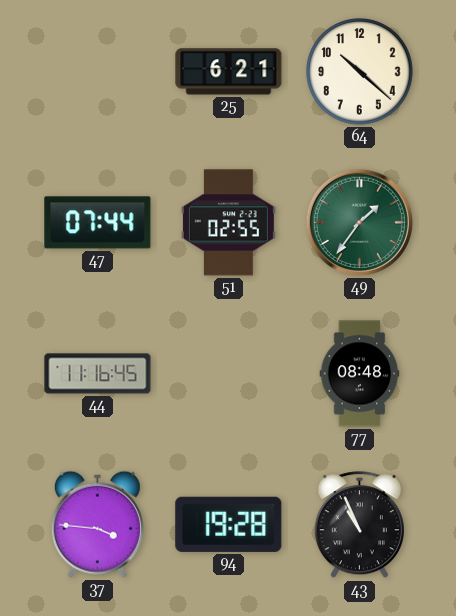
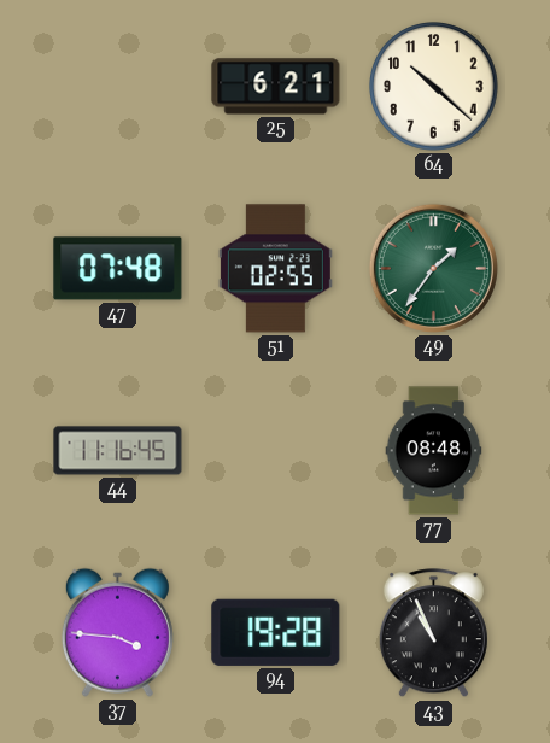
47: 07:44 -> 07:48
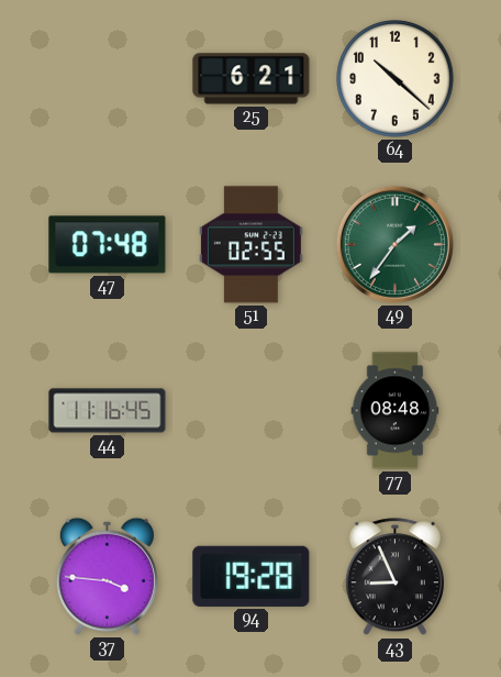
43: 10:56 -> 8:56
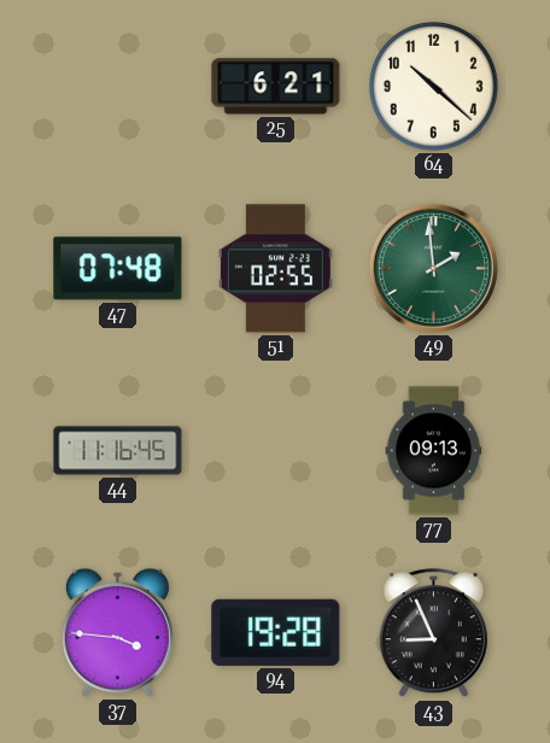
49: 1:36 -> 1:59
77: 08:48 -> 09:13
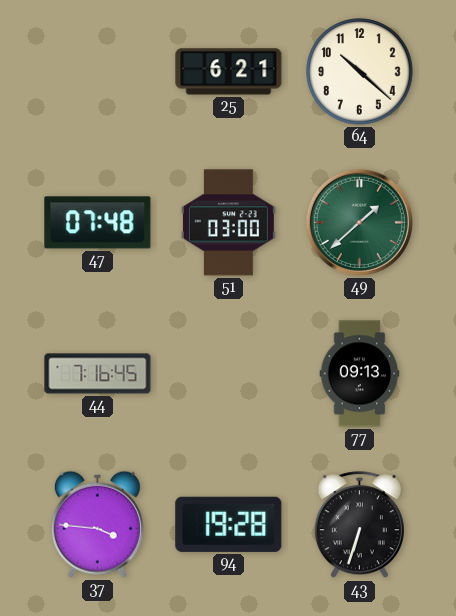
51: 02:55 -> 03:00
49: 1:59 -> 1:38
44: 11:16 -> 7:16
43: 8:56 -> 6:33
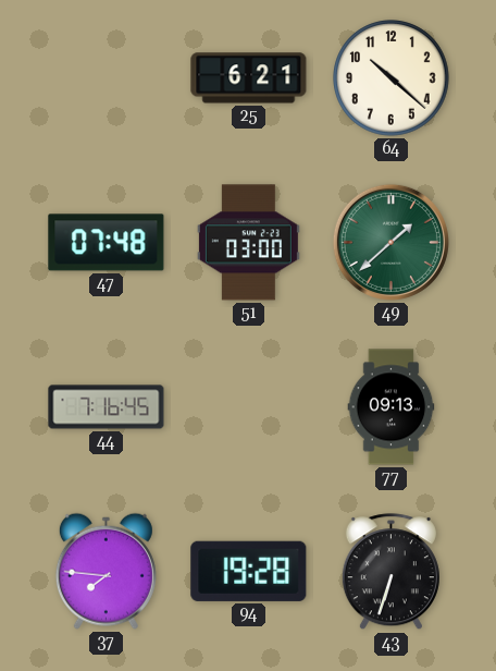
37: 3:46 -> 7:46
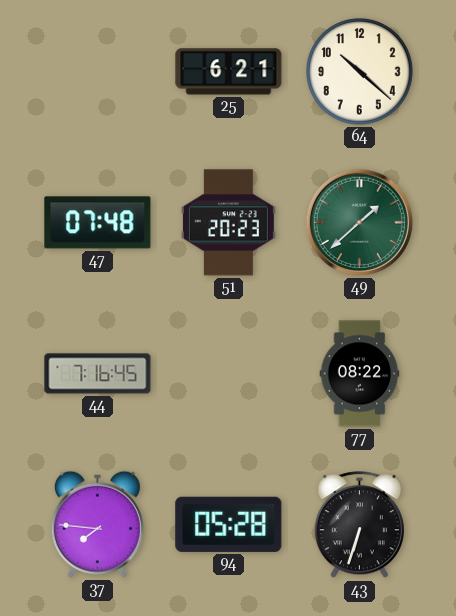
51: 03:00 -> 20:23
77: 09:13 -> 08:22
94: 19:28 -> 05:28
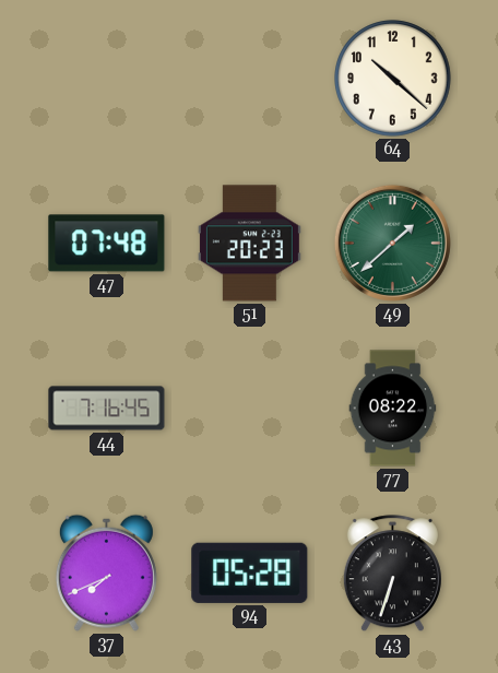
25: 6:21 -> none
37: 7:46 -> 7:41
